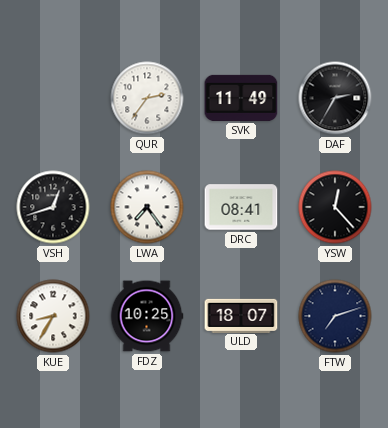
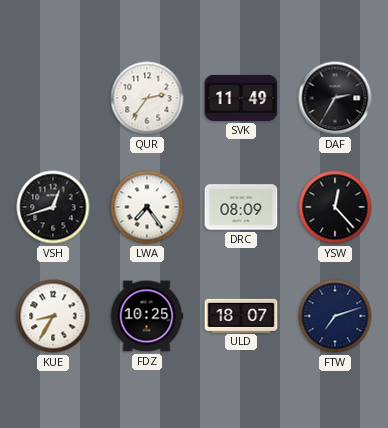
DRC: 08:41 -> 08:09
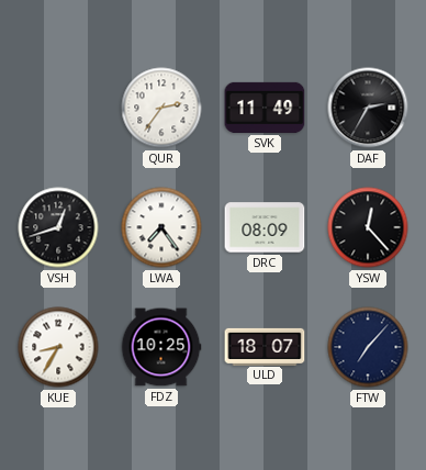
FTW: 7:12 -> 7:07
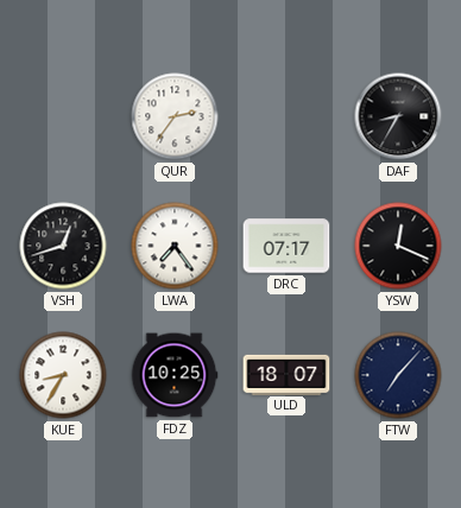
SVK: 11:49 -> none
DAF: 2:35 -> 8:35
DRC: 08:09 -> 07:17
YSW: 12:23 -> 12:19
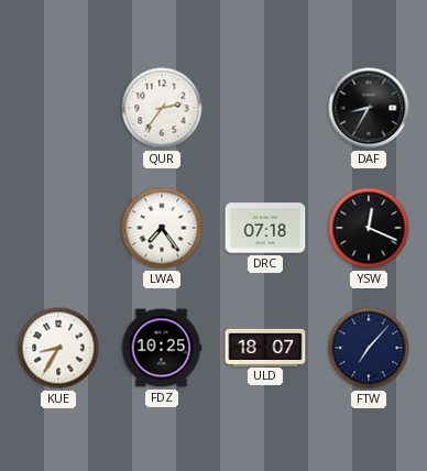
VSH: 12:42 -> none
DRC: 07:17 -> 07:18
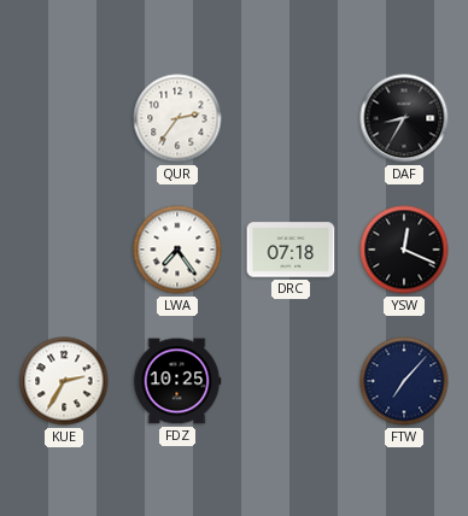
KUE: 8:35 -> 2:35
ULD: 18:07 -> none
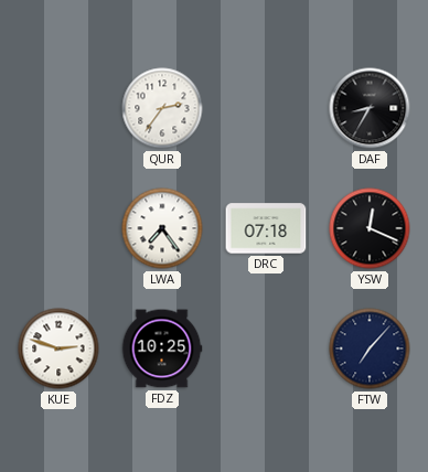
KUE: 2:35 -> 2:48
